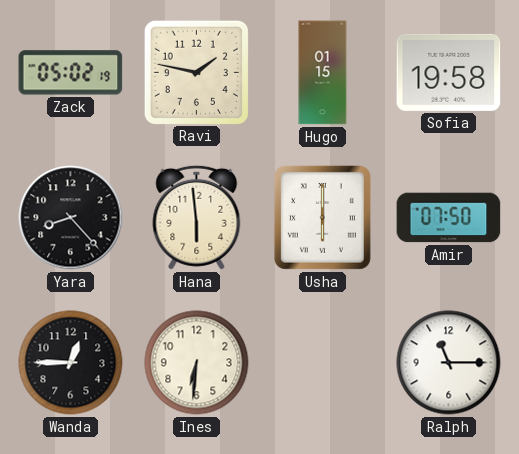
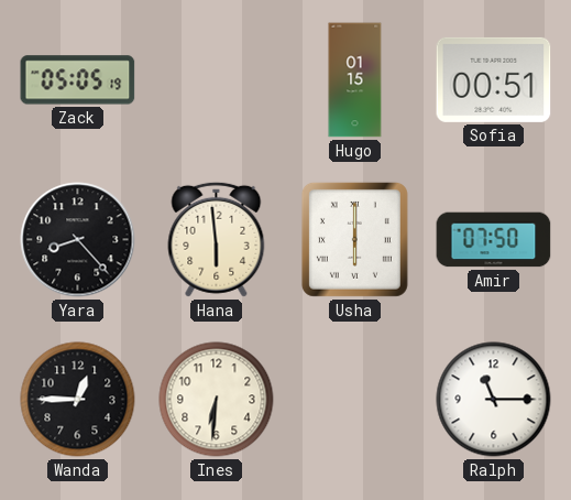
Zack: 05:02 -> 05:05
Ravi: 1:47 -> none
Sofia: 19:58 -> 00:51
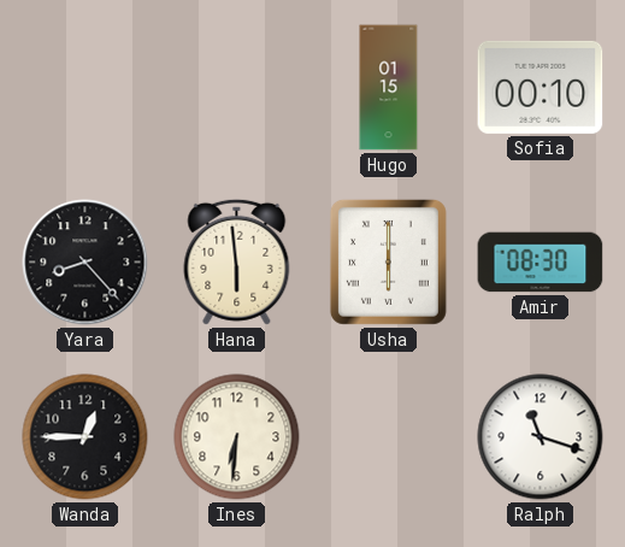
Zack: 05:05 -> none
Sofia: 00:51 -> 00:10
Amir: 07:50 -> 08:30
Ralph: 11:15 -> 11:18
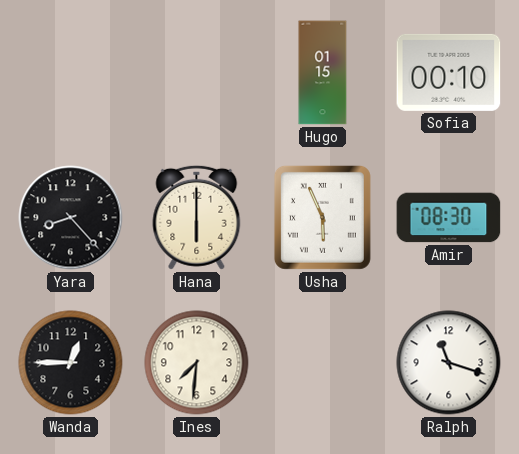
Hana: 5:59 -> 6:00
Usha: 6:00 -> 5:56
Ines: 6:31 -> 7:31
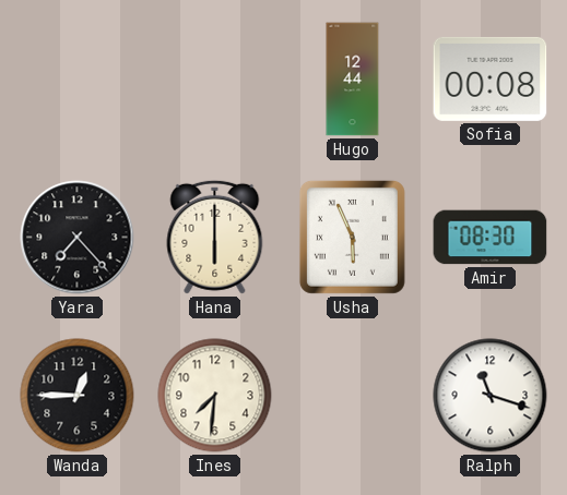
Hugo: 01:15 -> 12:44
Sofia: 00:10 -> 00:08
Yara: 8:23 -> 7:23
